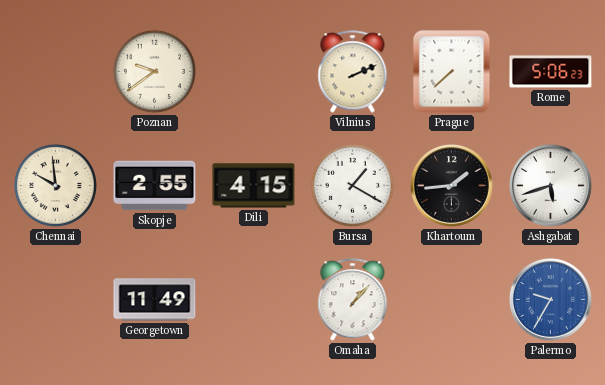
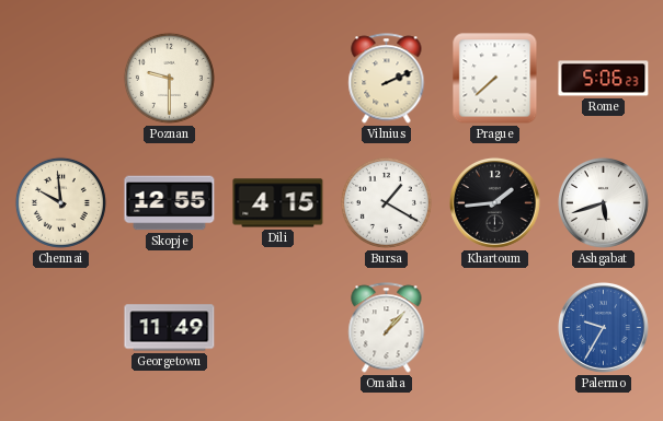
Poznan: 9:39 -> 9:30
Skopje: 2:55 -> 12:55
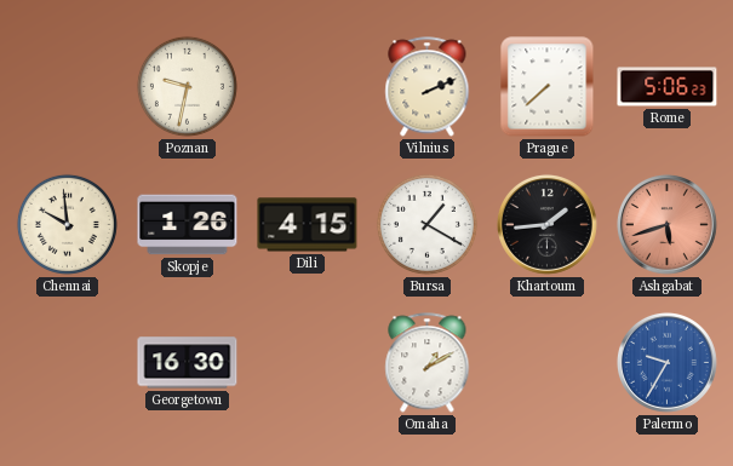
Poznan: 9:30 -> 9:32
Skopje: 12:55 -> 1:26
Ashgabat dial: white -> salmon
Georgetown: 11:49 -> 16:30
Omaha: 1:07 -> 1:10
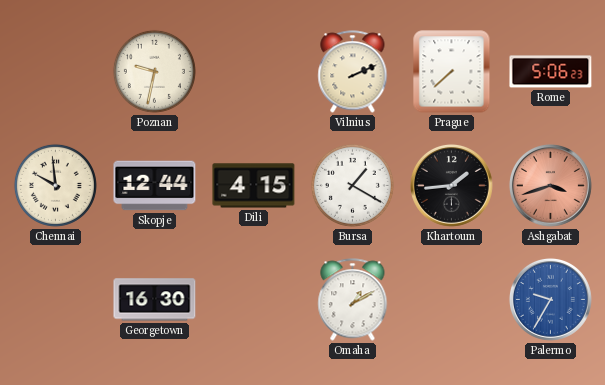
Skopje: 1:26 -> 12:44
Ashgabat: 5:42 -> 3:42
